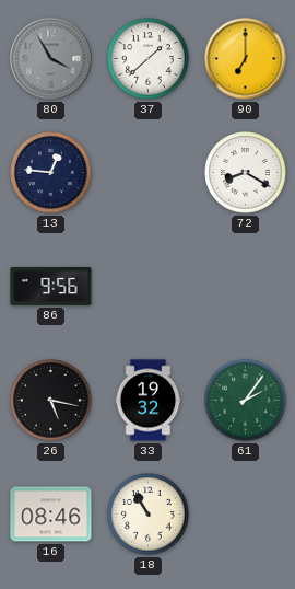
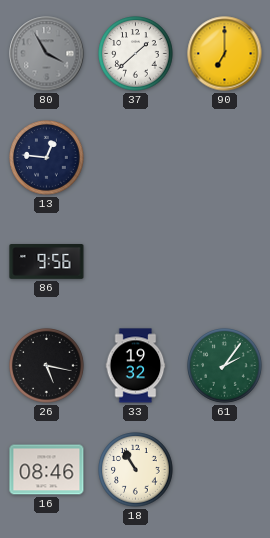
72: 8:20 -> none
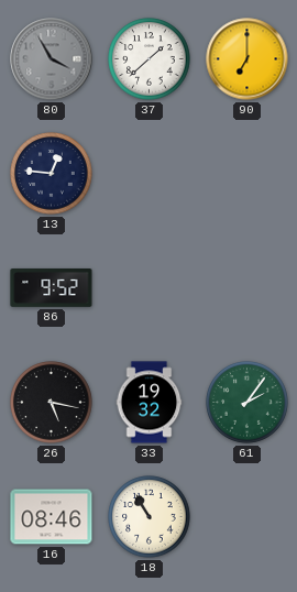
86: 9:56 -> 9:52
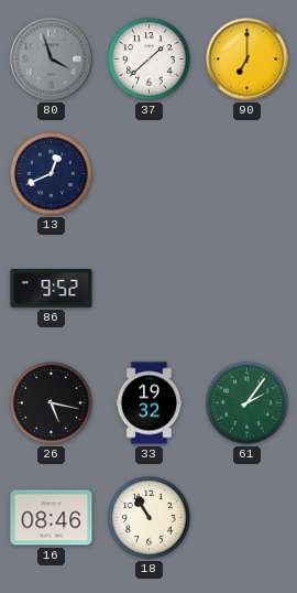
80: 3:55 -> 3:57
13: 12:46 -> 12:41
